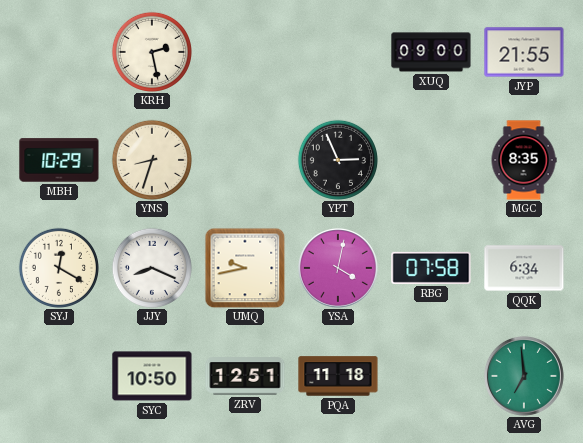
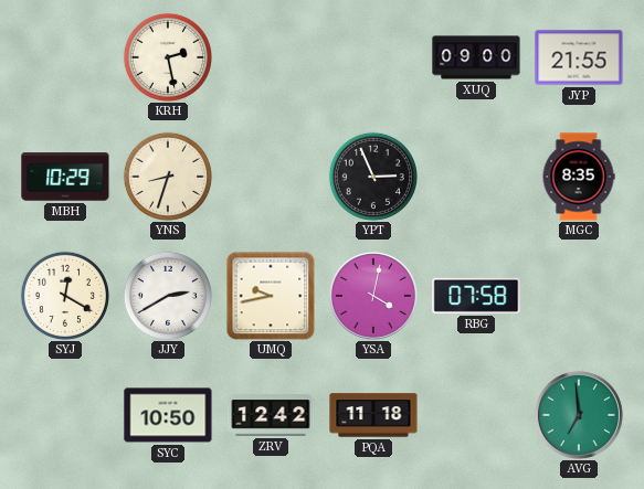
JJY: 8:19 -> 2:40
QQK: 6:34 -> none
ZRV: 12:51 -> 12:42
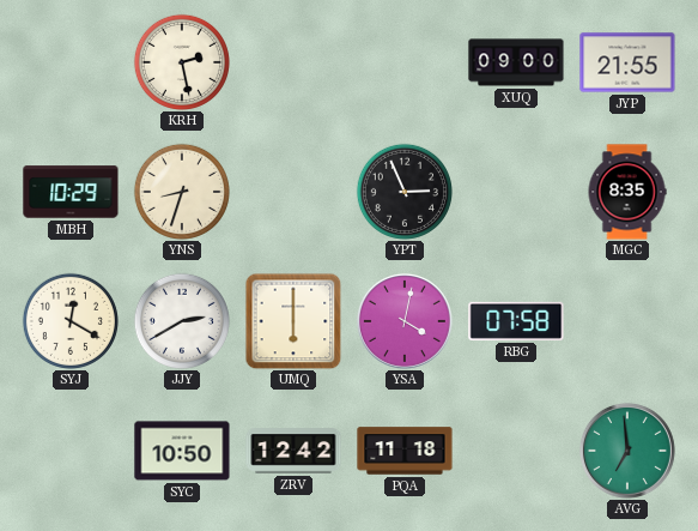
UMQ: 9:43 -> 6:00
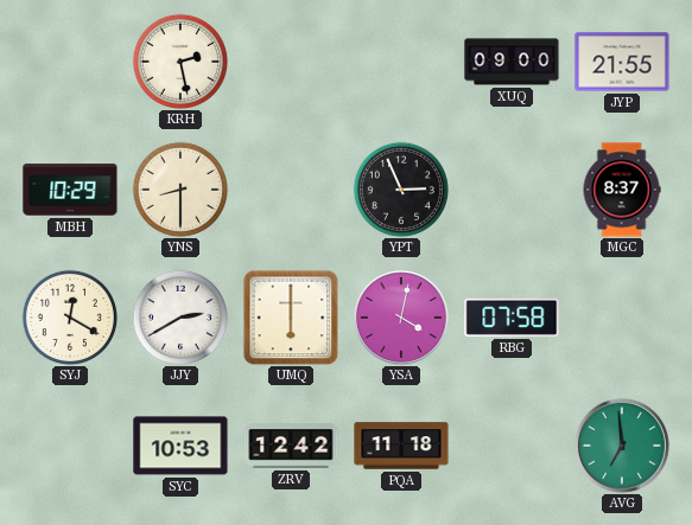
YNS: 8:33 -> 8:30
MGC: 8:35 -> 8:37
SYC: 10:50 -> 10:53
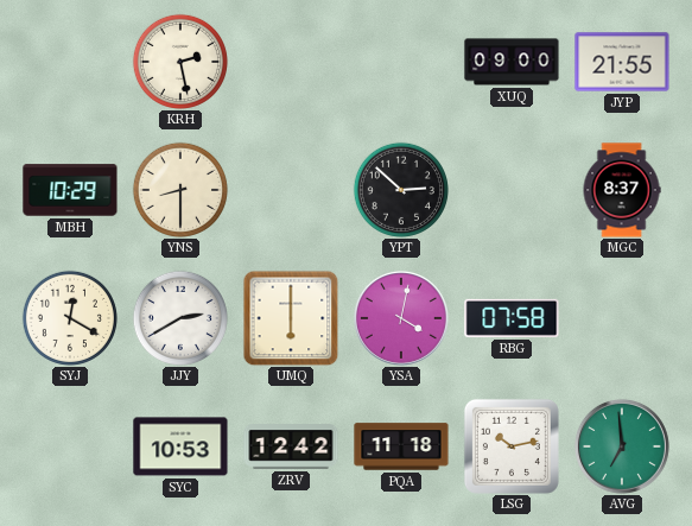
YPT: 2:56 -> 2:52
LSG: none -> 10:13
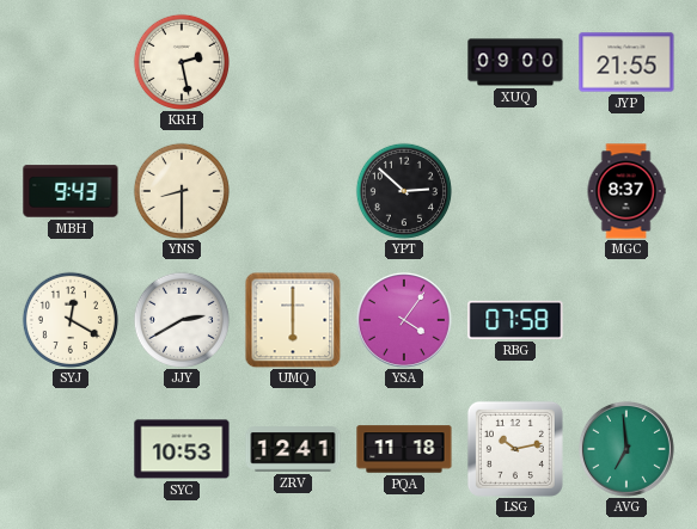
MBH: 10:29 -> 9:43
YSA: 4:02 -> 4:06
ZRV: 12:42 -> 12:41
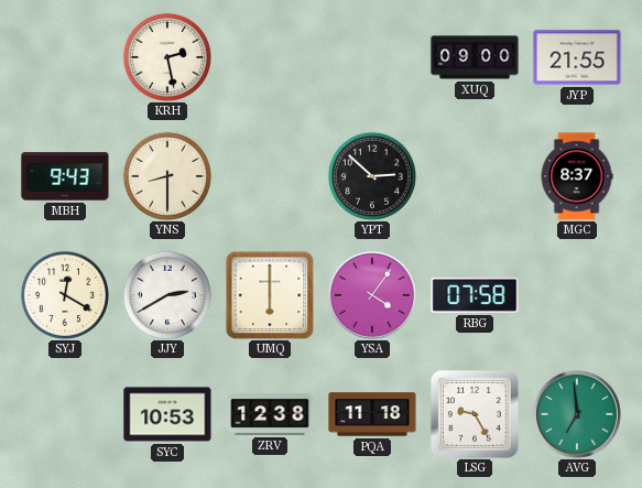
ZRV: 12:41 -> 12:38
LSG: 10:13 -> 9:25
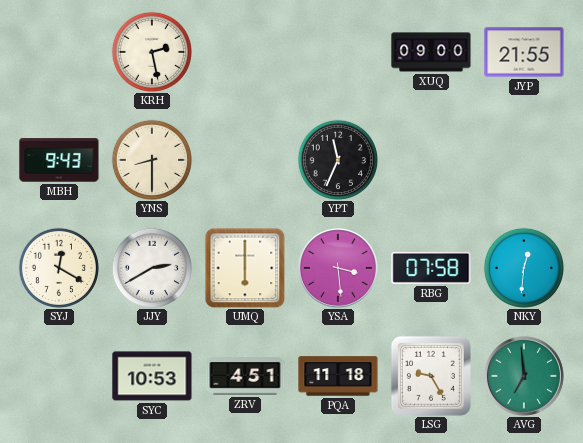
YPT: 2:52 -> 11:34
MGC: 8:37 -> none
YSA: 4:06 -> 3:29
NKY: none -> 12:31
ZRV: 12:38 -> 4:51
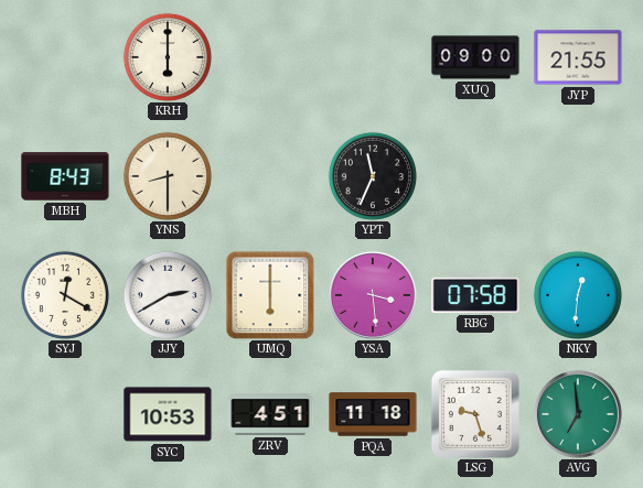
KRH: 2:28 -> 6:00
MBH: 9:43 -> 8:43
LSG: 9:25 -> 9:27
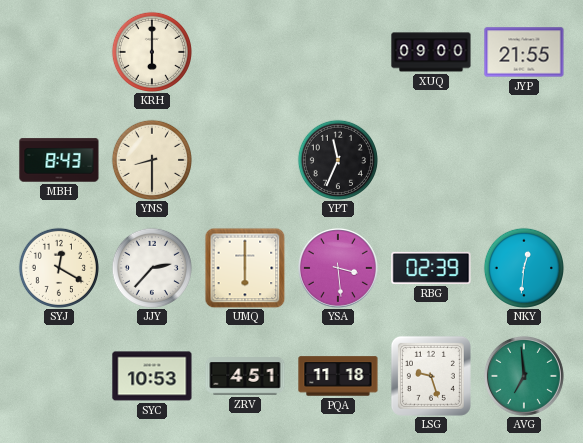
JJY: 2:40 -> 2:37
RBG: 07:58 -> 02:39
